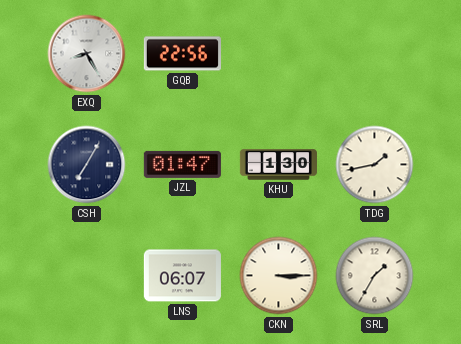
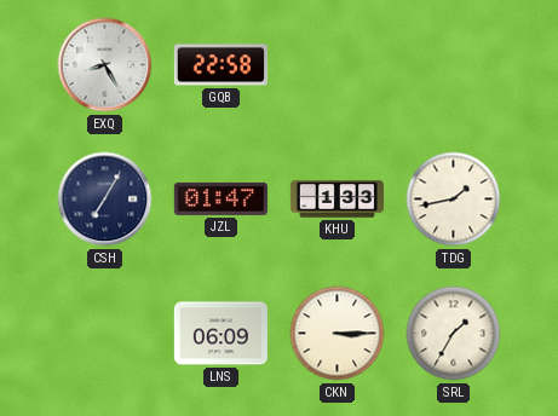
GQB: 22:56 -> 22:58
KHU: 1:30 -> 1:33
LNS: 06:07 -> 06:09
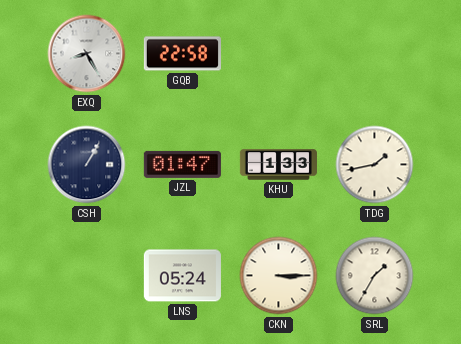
CSH: 7:05 -> 1:05
LNS: 06:09 -> 05:24
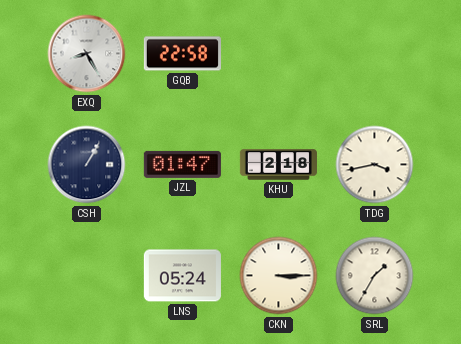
KHU: 1:33 -> 2:18
TDG: 1:43 -> 3:43
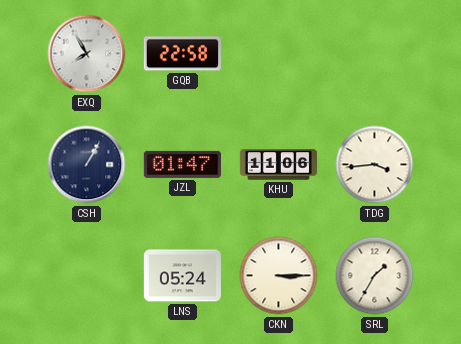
EXQ: 8:25 -> 7:55
KHU: 2:18 -> 11:06
TDG: 3:43 -> 3:44
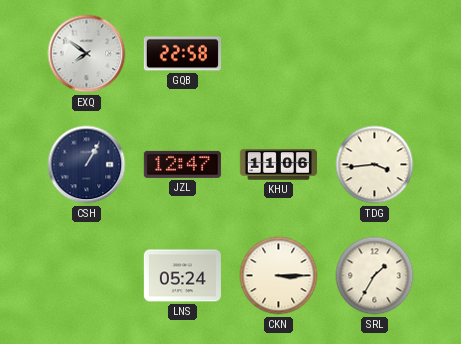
EXQ: 7:55 -> 7:51
JZL: 01:47 -> 12:47
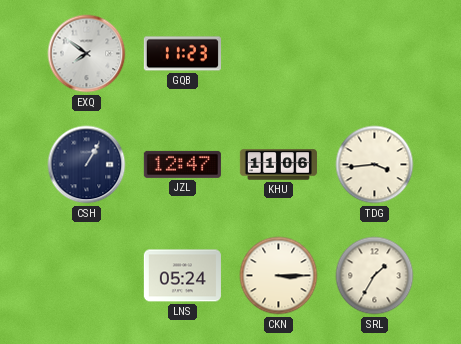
GQB: 22:58 -> 11:23
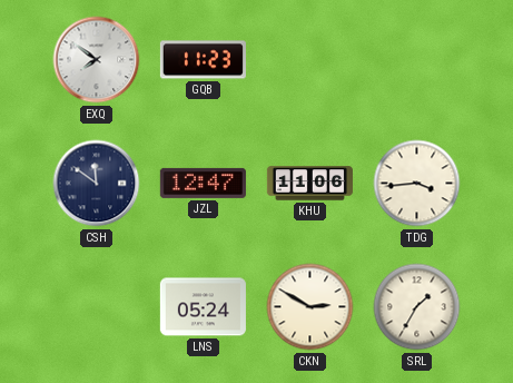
CSH: 1:05 -> 11:51
CKN: 3:15 -> 2:50
